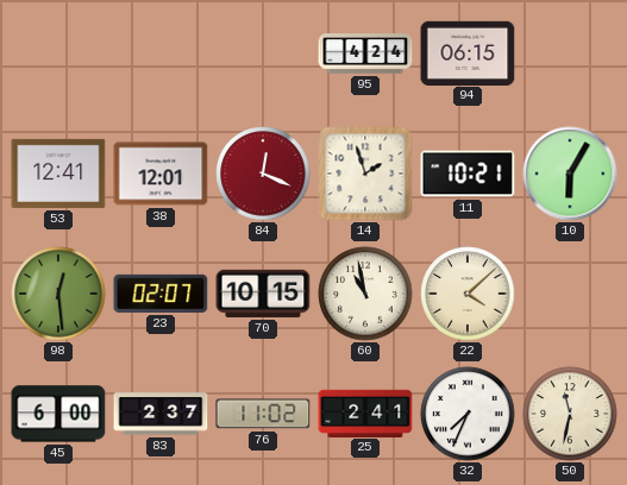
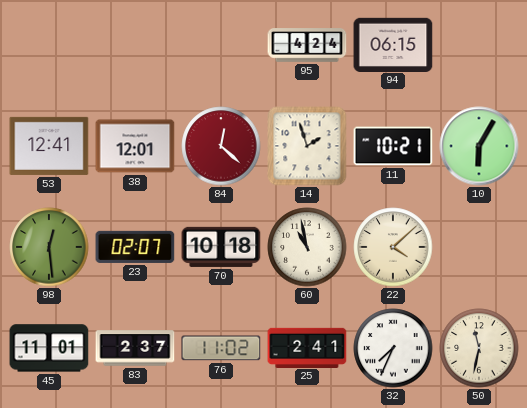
84: 12:19 -> 12:22
70: 10:15 -> 10:18
45: 6:00 -> 11:01
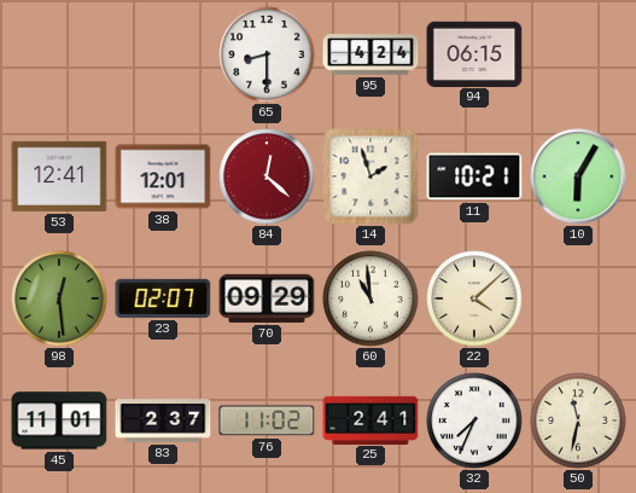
65: none -> 8:30
70: 10:18 -> 09:29
60: 10:58 -> 10:59
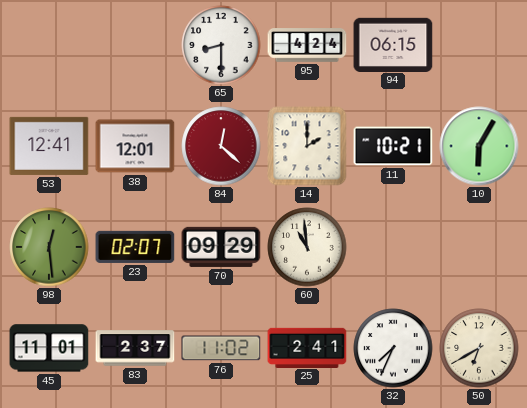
14: 1:57 -> 2:00
22: 4:08 -> none
50: 11:32 -> 6:40
